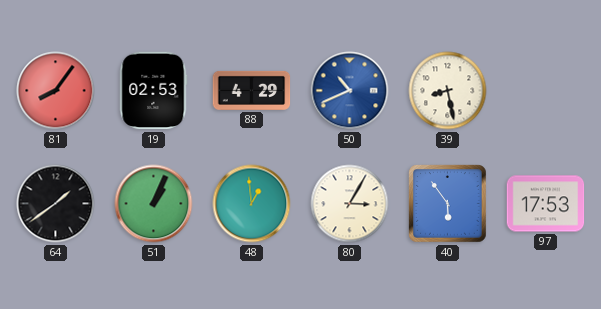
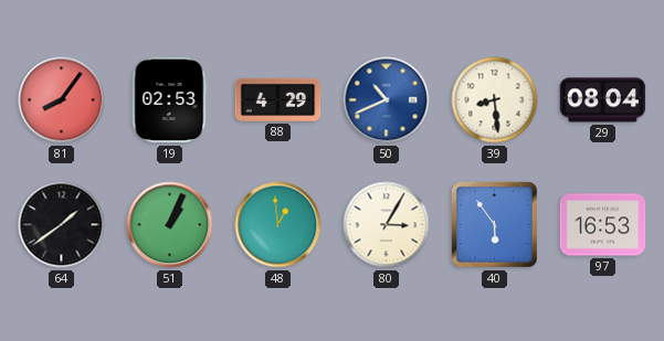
39: 8:28 -> 8:29
29: none -> 08:04
97: 17:53 -> 16:53
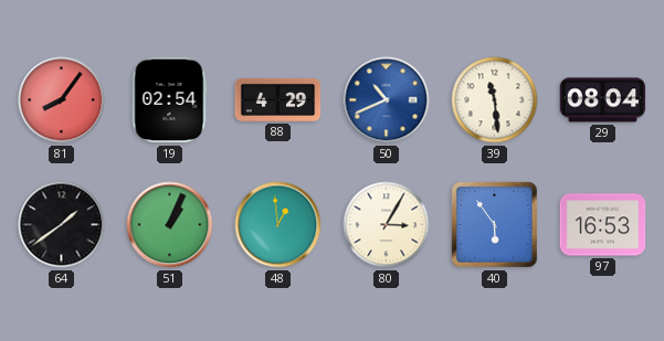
19: 02:53 -> 02:54
39: 8:29 -> 11:29
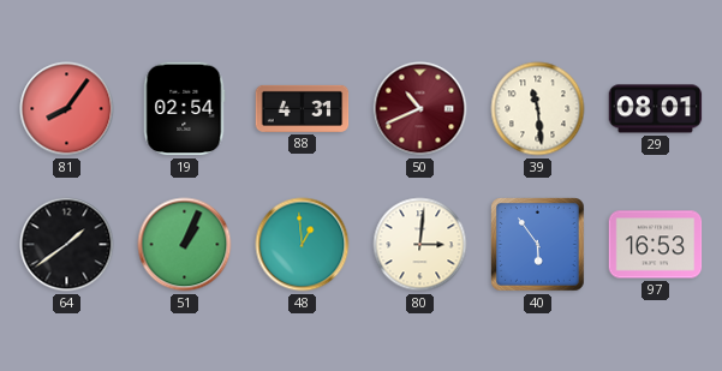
88: 4:29 -> 4:31
50 dial: blue -> burgundy
29: 08:04 -> 08:01
80: 3:05 -> 3:01
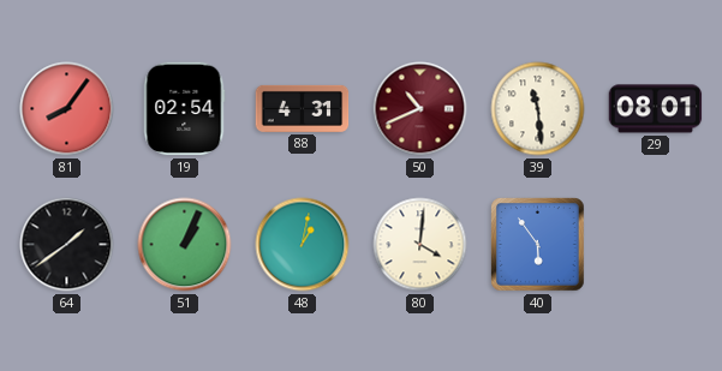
48: 12:59 -> 1:02
80: 3:01 -> 4:01
97: 16:53 -> none
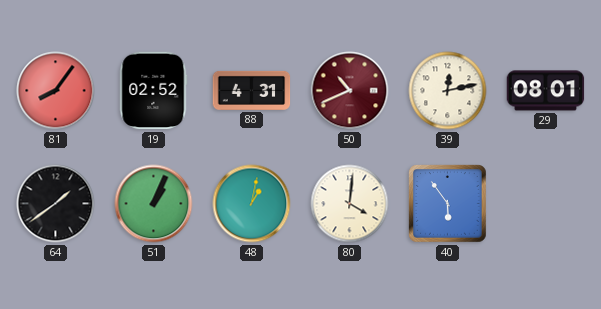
19: 02:54 -> 02:52
39: 11:29 -> 12:13
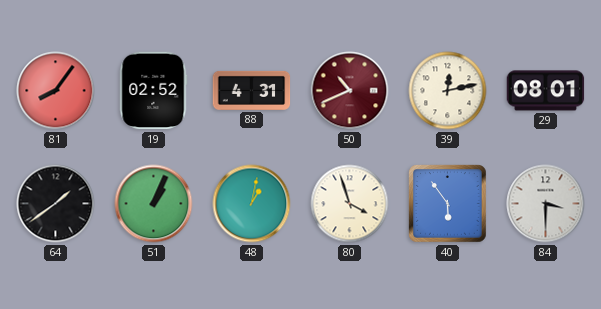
80: 4:01 -> 3:57
84: none -> 3:30
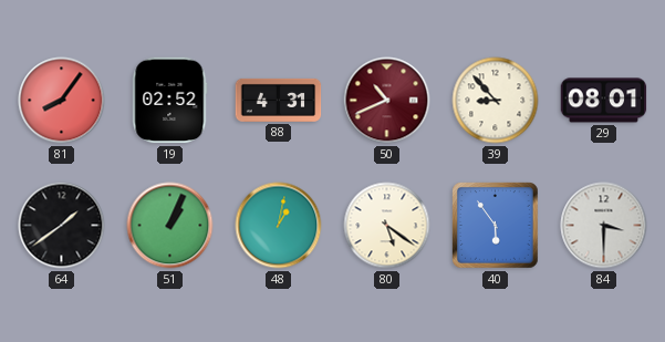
39: 12:13 -> 8:53
80: 3:57 -> 5:21
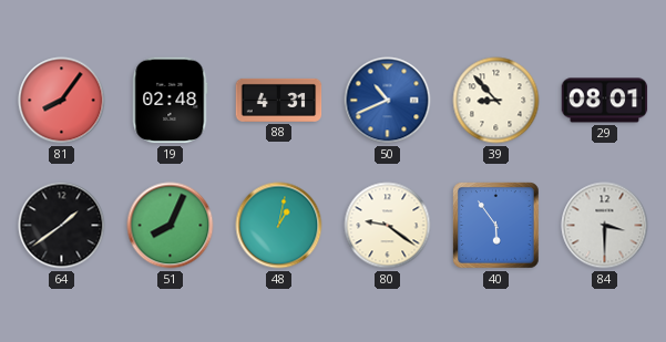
19: 02:52 -> 02:48
50 dial: burgundy -> blue
51: 1:04 -> 8:04
80: 5:21 -> 9:21
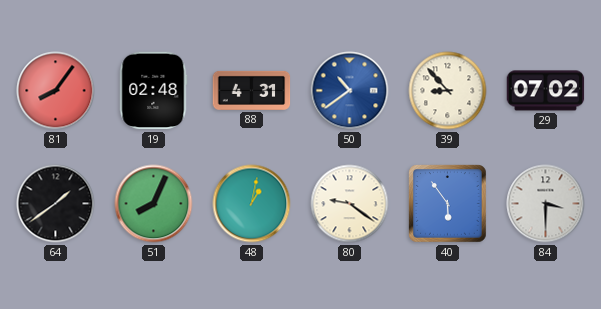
50: 10:41 -> 10:39
29: 08:01 -> 07:02
